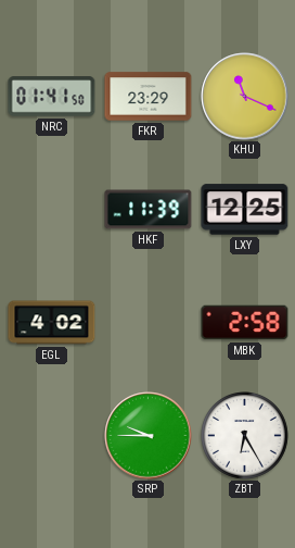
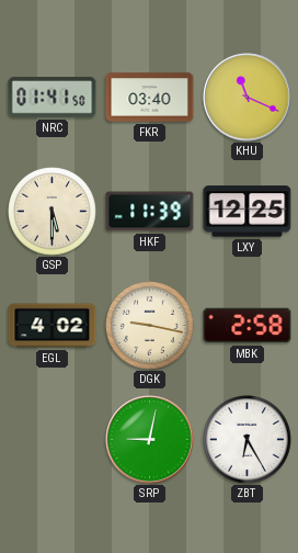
FKR: 23:29 -> 03:40
GSP: none -> 5:30
DGK: none -> 9:17
SRP: 9:45 -> 9:02
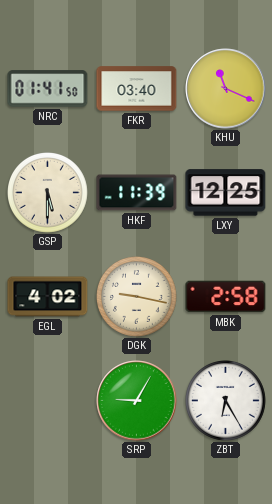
SRP: 9:02 -> 9:05
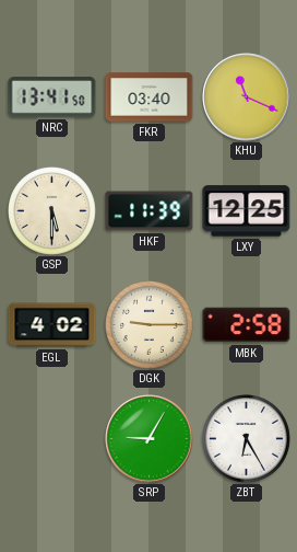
NRC: 01:41 -> 13:41
DGK: 9:17 -> 9:15
